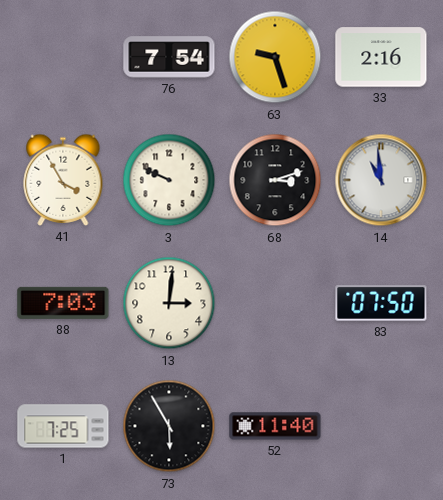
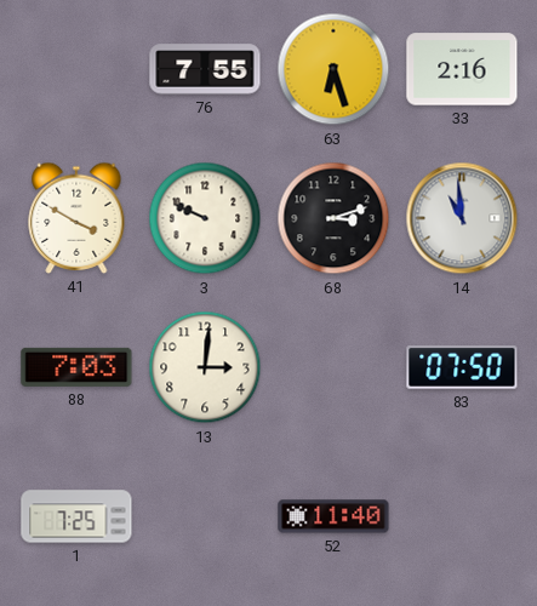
76: 7:54 -> 7:55
63: 9:27 -> 6:27
41: 3:55 -> 3:50
73: 5:55 -> none
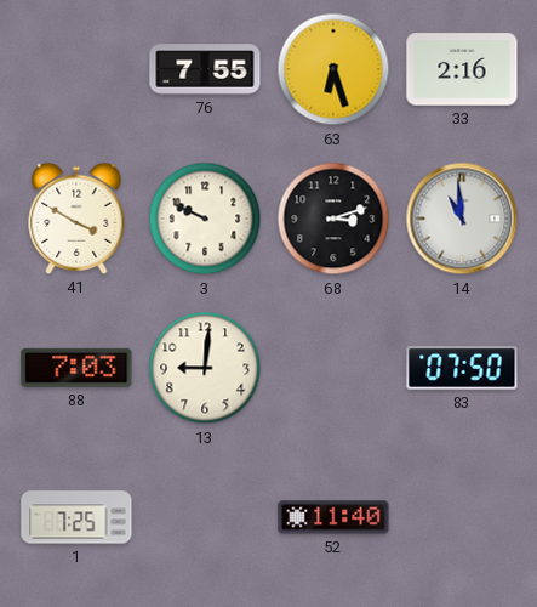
13: 3:01 -> 9:01
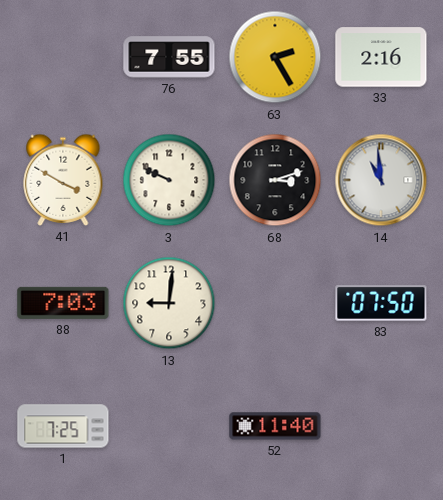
63: 6:27 -> 2:25
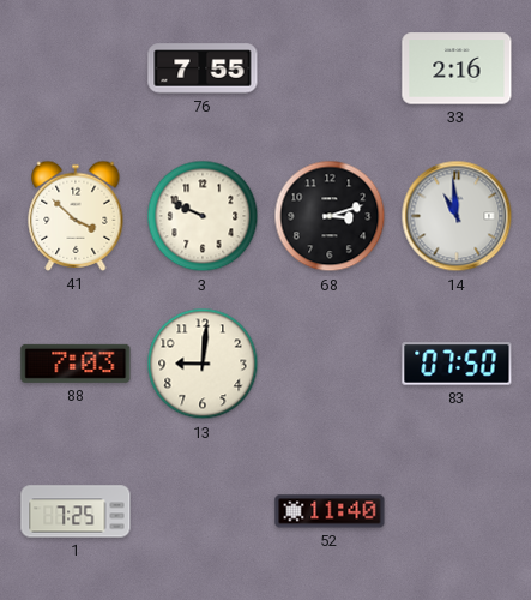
63: 2:25 -> none
41: 3:50 -> 3:52
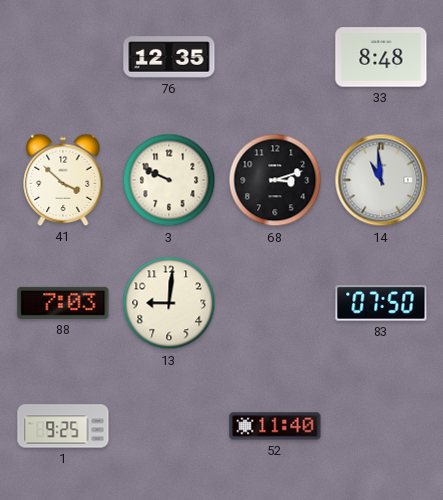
76: 7:55 -> 12:35
33: 2:16 -> 8:48
1: 7:25 -> 9:25
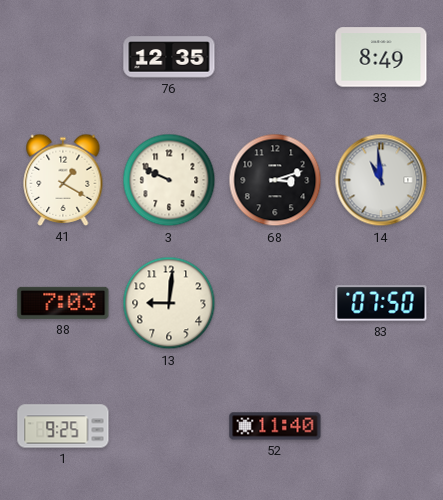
33: 8:48 -> 8:49
41: 3:52 -> 1:20
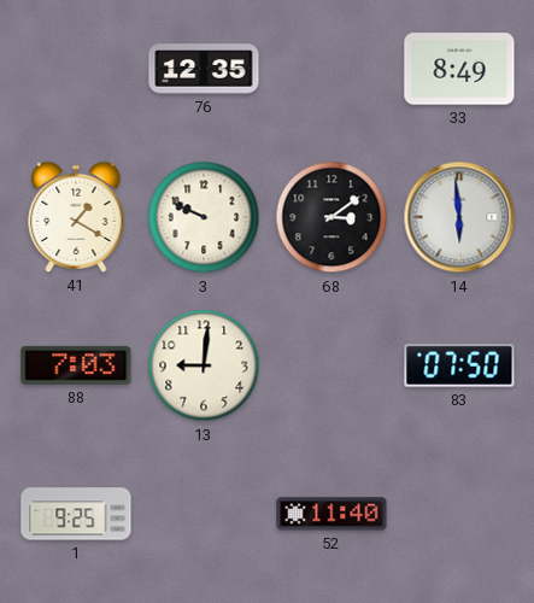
68: 3:12 -> 3:09
14: 10:59 -> 5:59
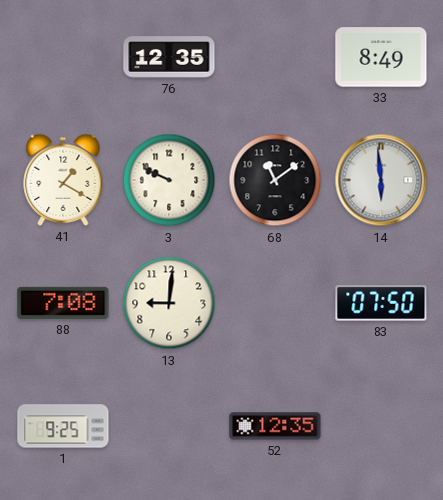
68: 3:09 -> 11:09
88: 7:03 -> 7:08
52: 11:40 -> 12:35
